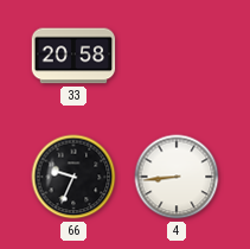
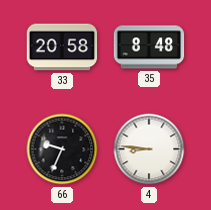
35: none -> 8:48
4: 8:44 -> 8:46
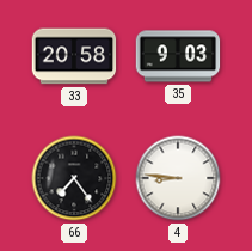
35: 8:48 -> 9:03
66: 9:34 -> 7:24
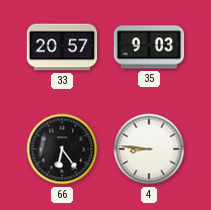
33: 20:58 -> 20:57
66: 7:24 -> 6:24
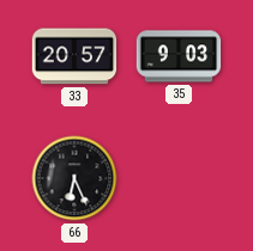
66: 6:24 -> 6:26
4: 8:46 -> none
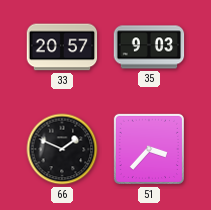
66: 6:26 -> 1:49
51: none -> 3:37
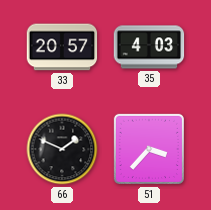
35: 9:03 -> 4:03
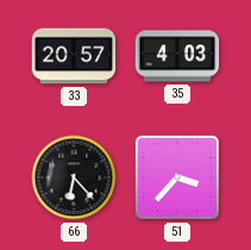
66: 1:49 -> 6:23
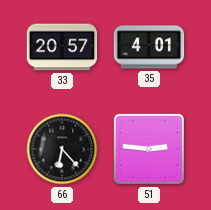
35: 4:03 -> 4:01
51: 3:37 -> 2:46
